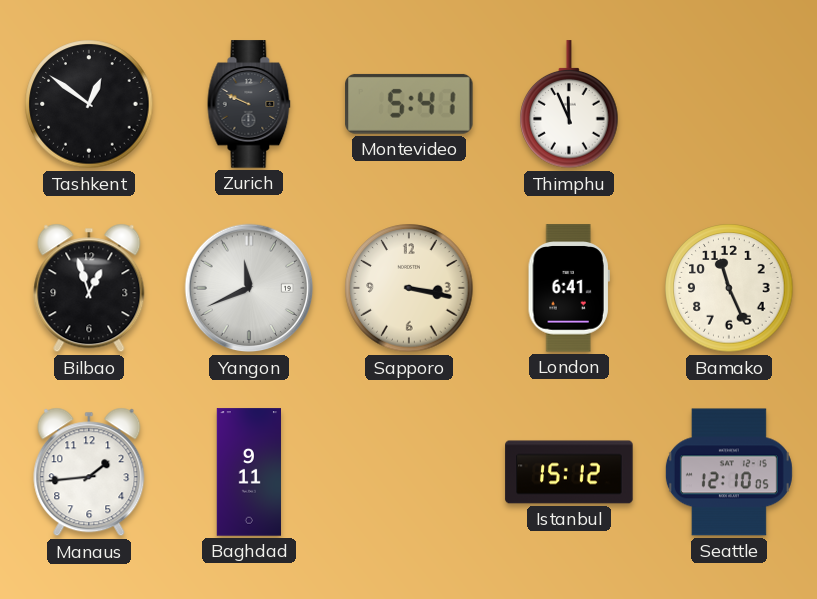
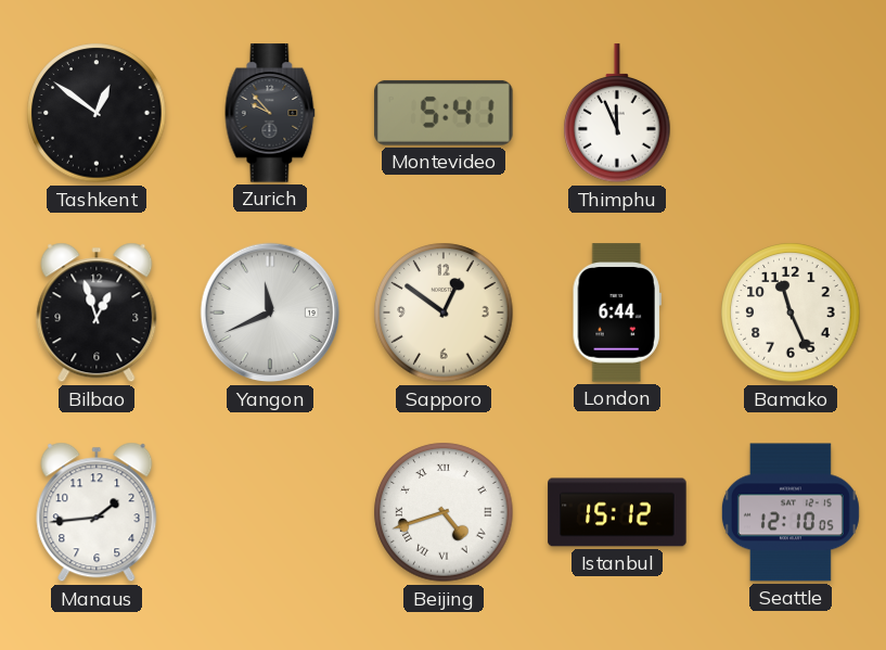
Zurich: 9:49 -> 9:53
Sapporo: 3:17 -> 12:51
London: 6:41 -> 6:44
Baghdad: 9:11 -> none
Beijing: none -> 4:42
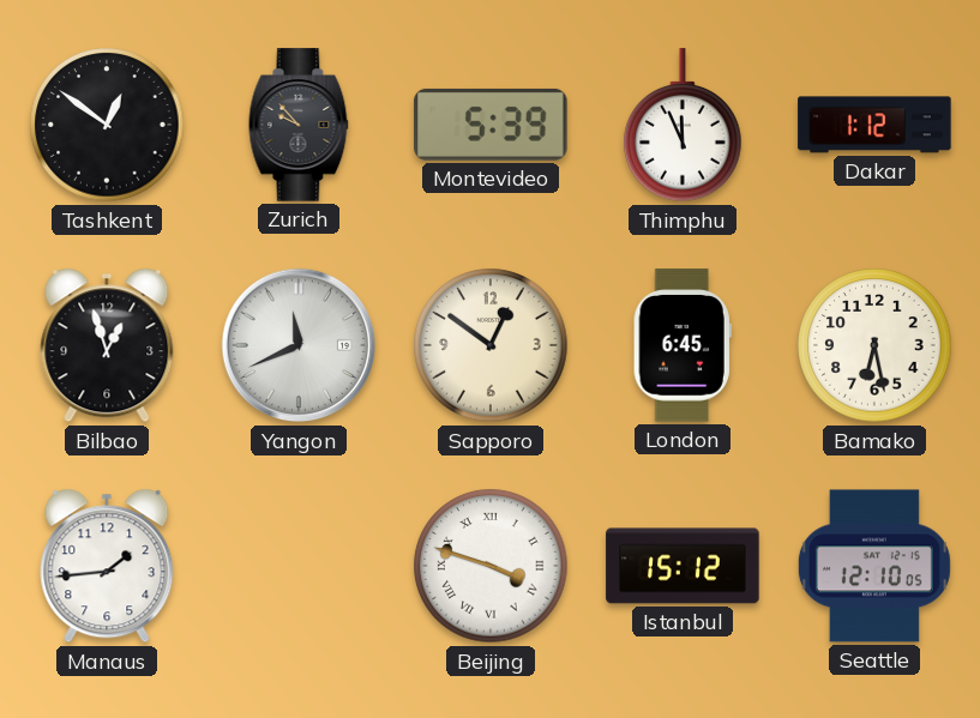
Montevideo: 5:41 -> 5:39
Dakar: none -> 1:12
London: 6:44 -> 6:45
Bamako: 11:26 -> 6:28
Beijing: 4:42 -> 3:48
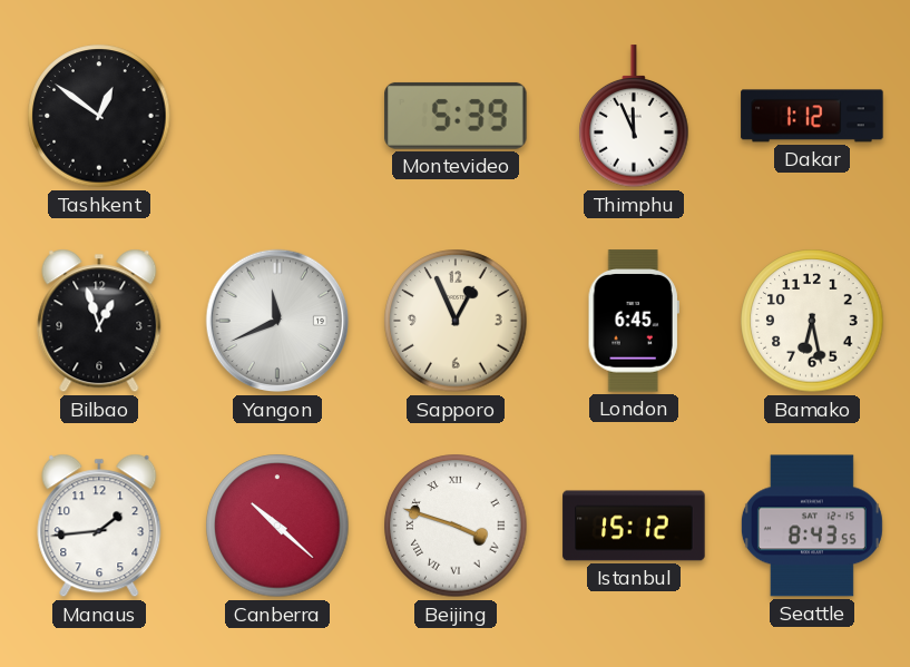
Zurich: 9:53 -> none
Sapporo: 12:51 -> 12:56
Canberra: none -> 10:22
Seattle: 12:10 -> 8:43
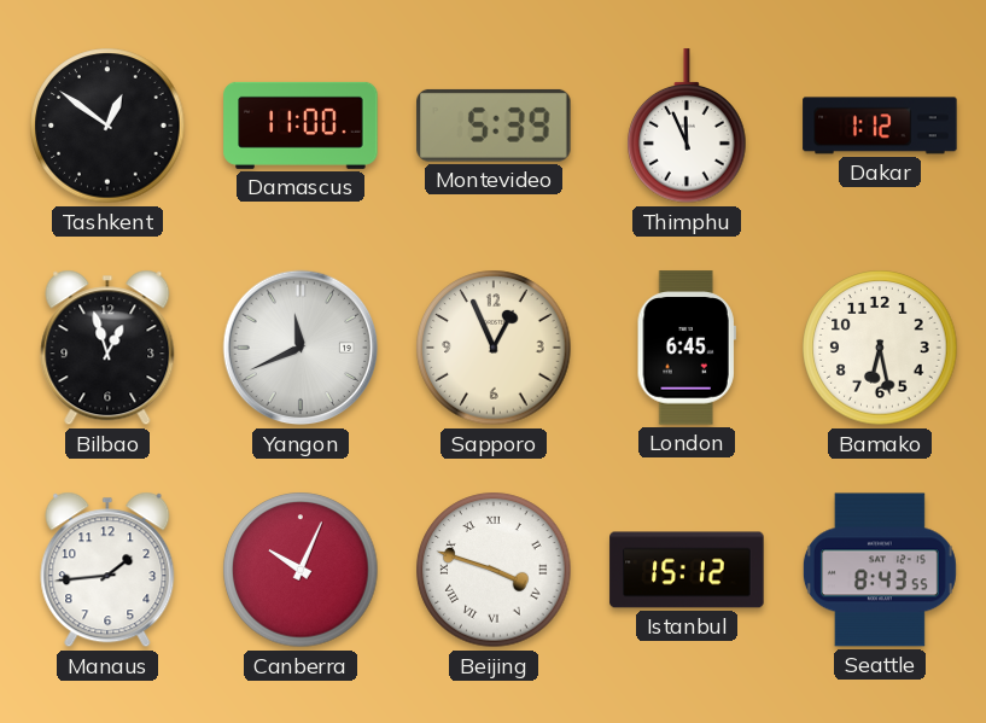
Damascus: none -> 11:00
Canberra: 10:22 -> 10:04
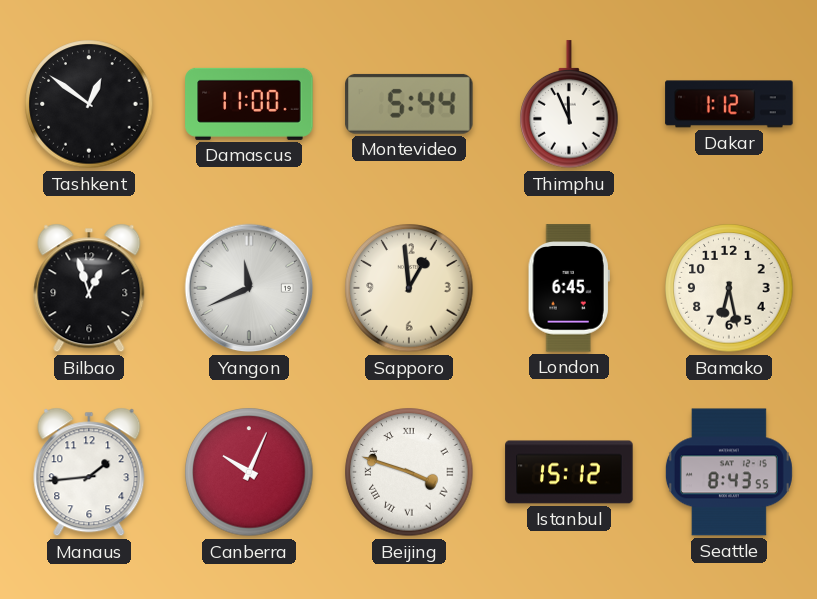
Montevideo: 5:39 -> 5:44
Sapporo: 12:56 -> 12:59
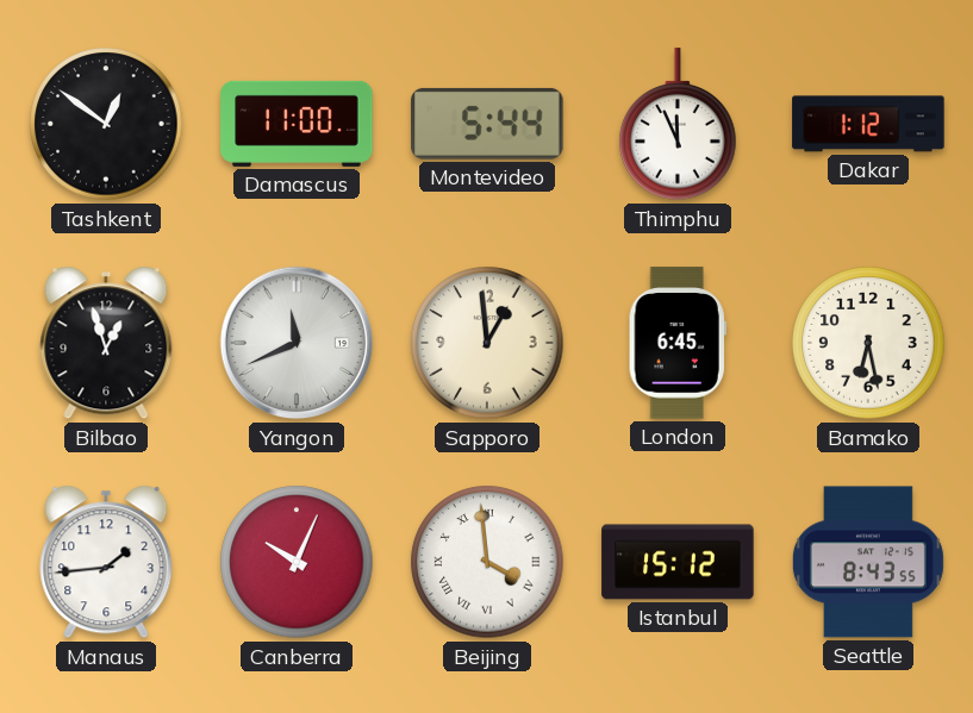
Beijing: 3:48 -> 3:59
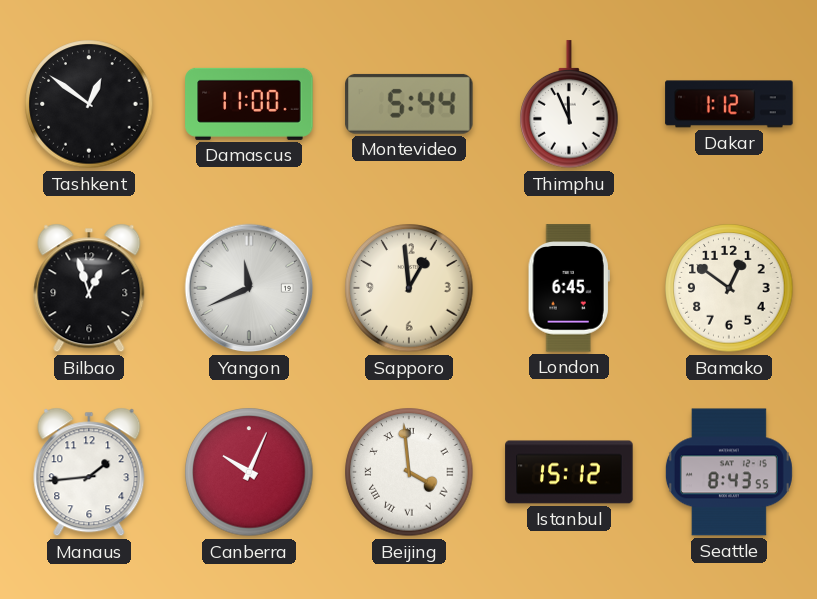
Bamako: 6:28 -> 12:51
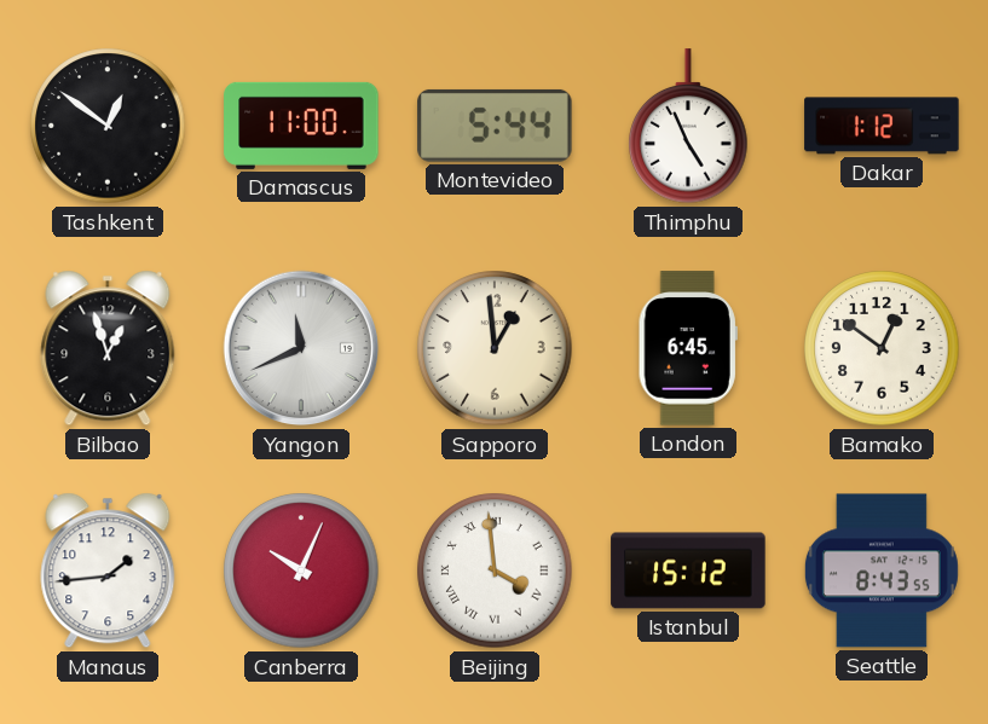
Thimphu: 11:56 -> 4:56
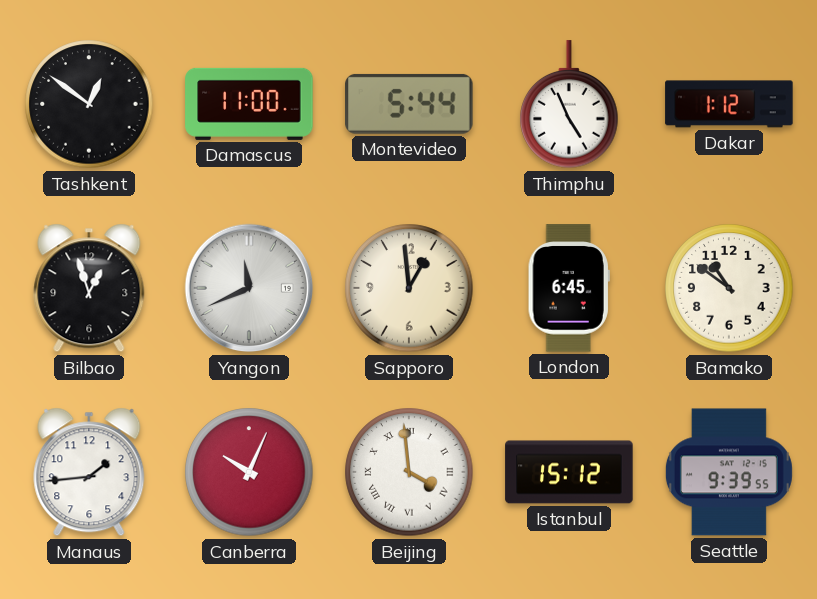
Bamako: 12:51 -> 10:51
Seattle: 8:43 -> 9:39
